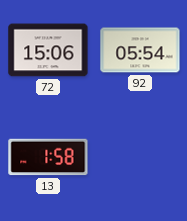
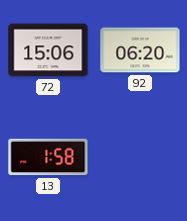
92: 05:54 -> 06:20
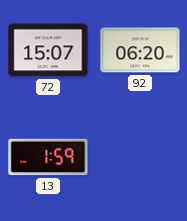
72: 15:06 -> 15:07
13: 1:58 -> 1:59
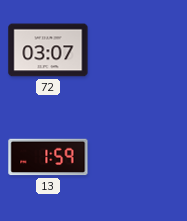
72: 15:07 -> 03:07
92: 06:20 -> none
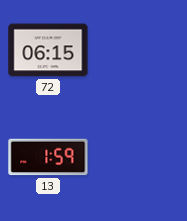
72: 03:07 -> 06:15
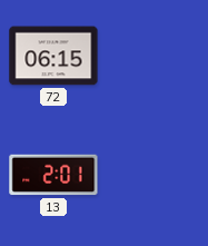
13: 1:59 -> 2:01
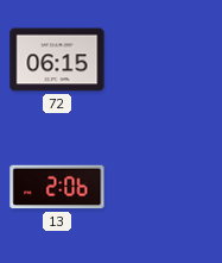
13: 2:01 -> 2:06
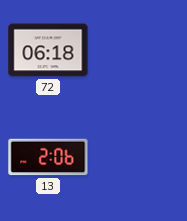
72: 06:15 -> 06:18
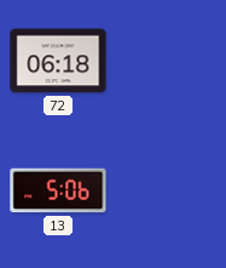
13: 2:06 -> 5:06
